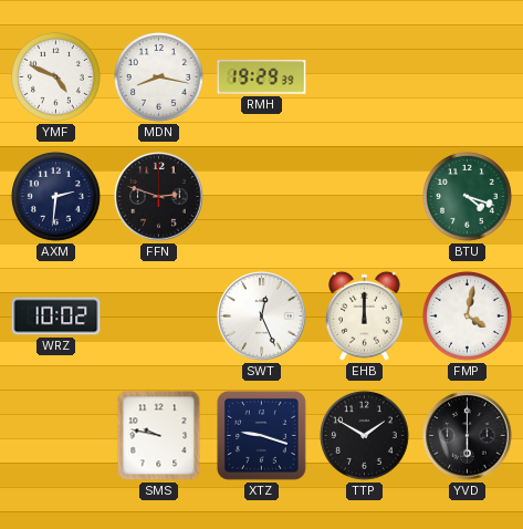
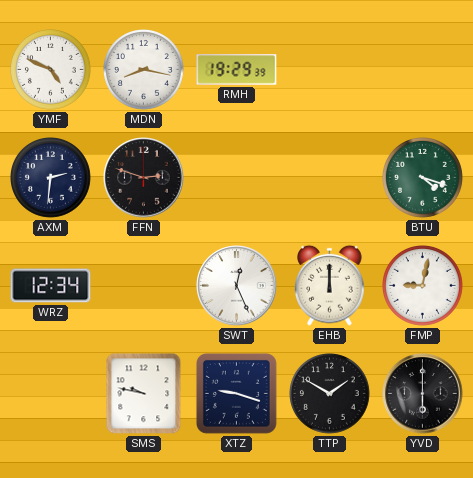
WRZ: 10:02 -> 12:34
FMP: 4:02 -> 9:02
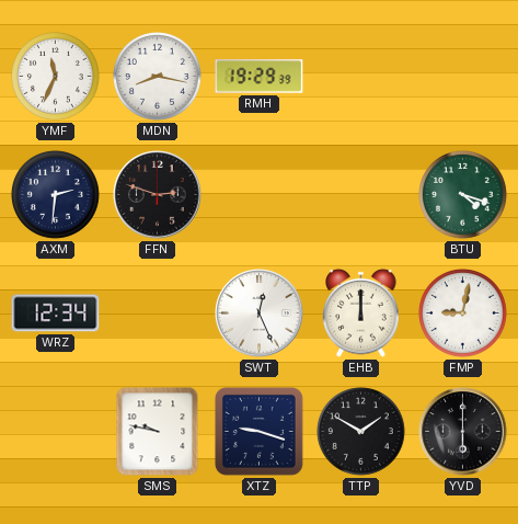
YMF: 4:49 -> 11:34
